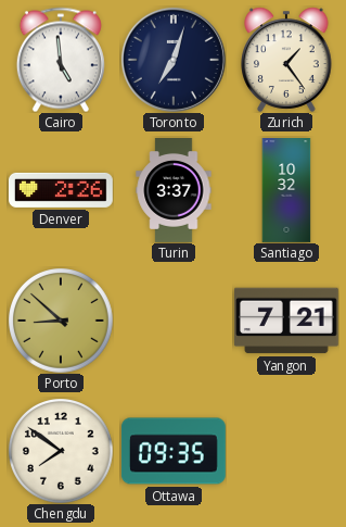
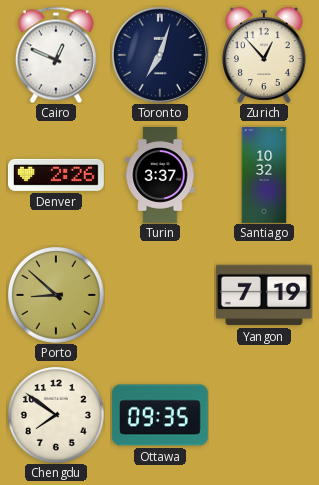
Cairo: 4:59 -> 12:49
Zurich: 1:24 -> 12:53
Yangon: 7:21 -> 7:19
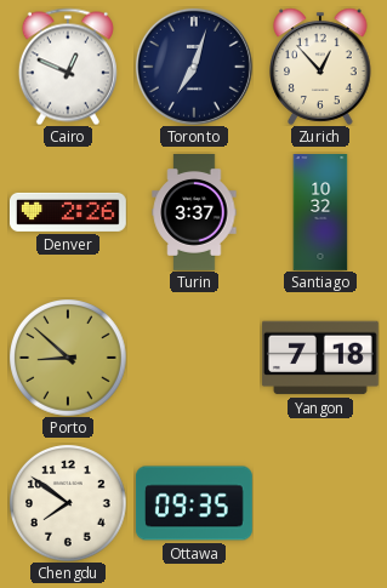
Yangon: 7:19 -> 7:18
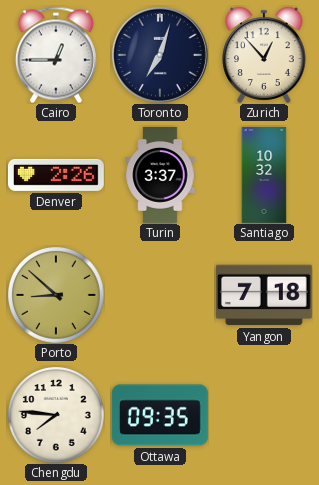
Cairo: 12:49 -> 12:45
Chengdu: 7:51 -> 7:46
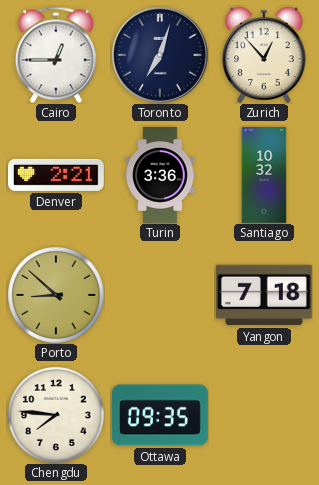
Denver: 2:26 -> 2:21
Turin: 3:37 -> 3:36
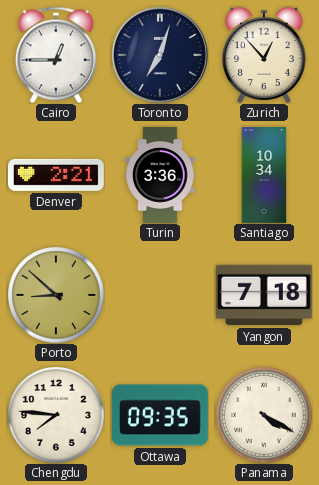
Santiago: 10:32 -> 10:34
Panama: none -> 4:20
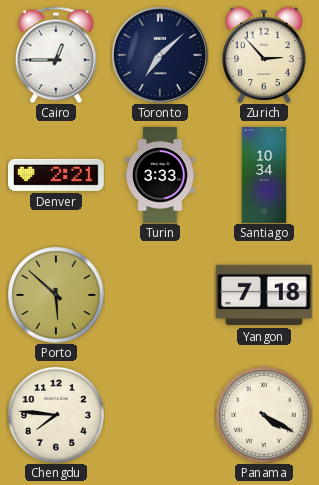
Toronto: 7:03 -> 7:08
Zurich: 12:53 -> 2:53
Turin: 3:36 -> 3:33
Porto: 8:52 -> 5:52
Ottawa: 09:35 -> none
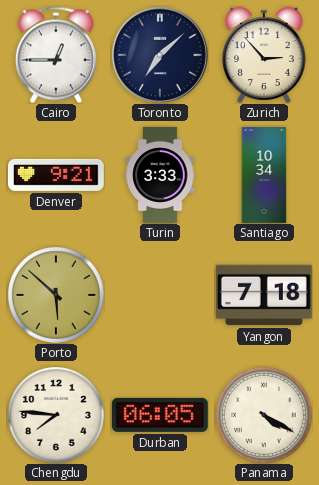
Denver: 2:21 -> 9:21
Durban: none -> 06:05
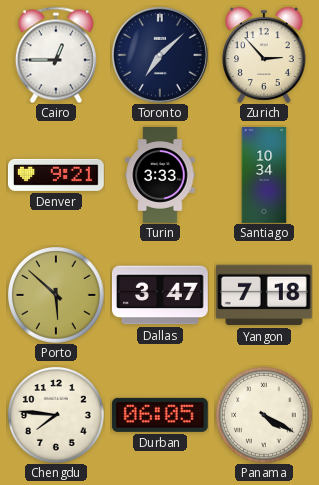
Dallas: none -> 3:47
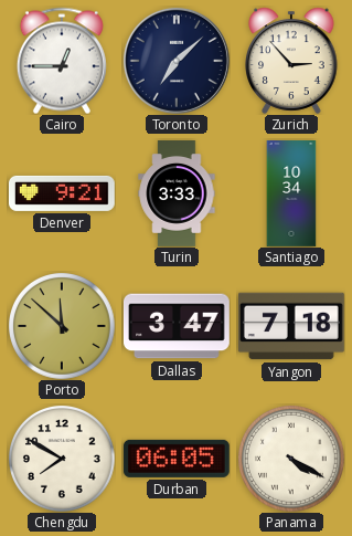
Porto: 5:52 -> 11:52
Chengdu: 7:46 -> 7:50
